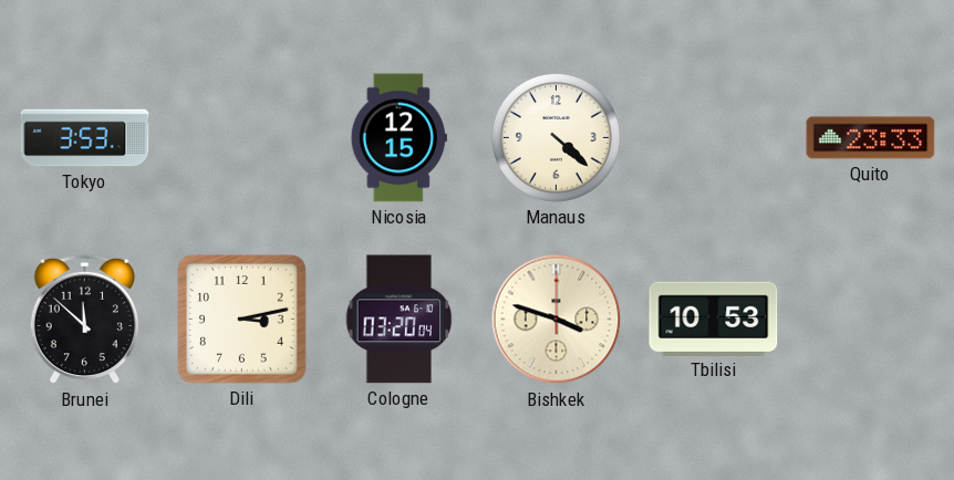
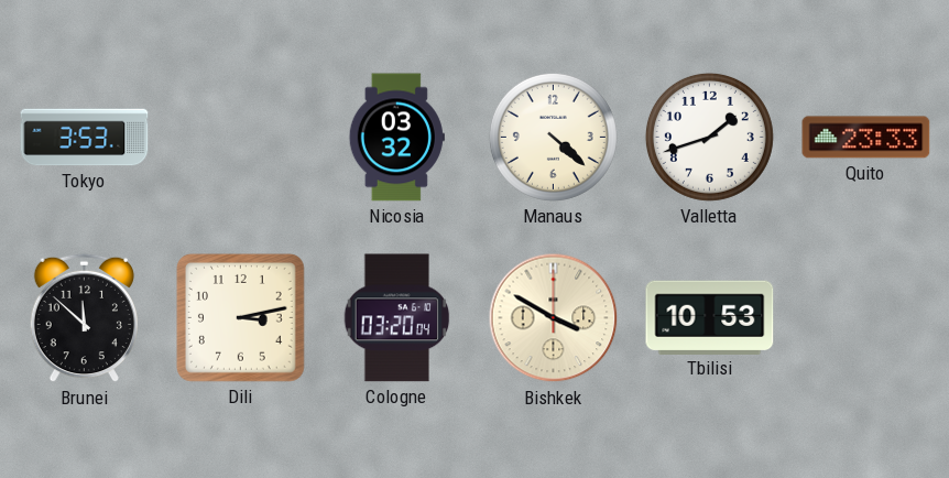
Nicosia: 12:15 -> 03:32
Valletta: none -> 1:42
Bishkek: 3:48 -> 3:50
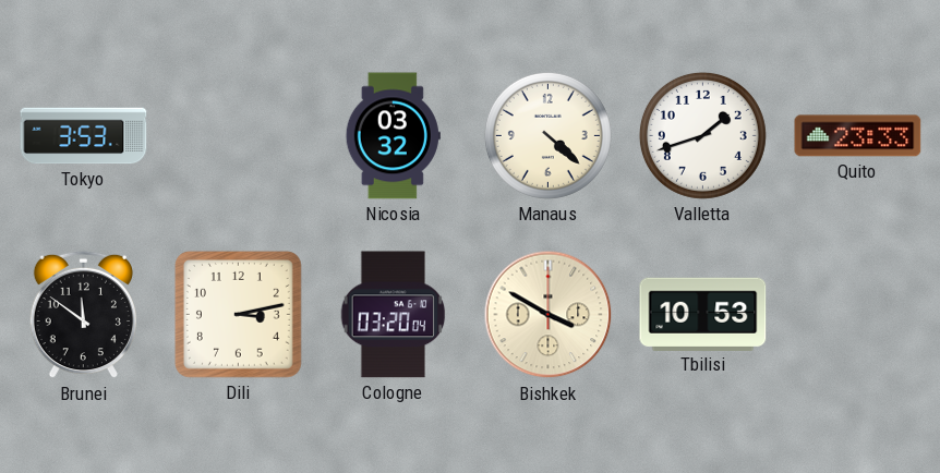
Brunei: 11:52 -> 11:51
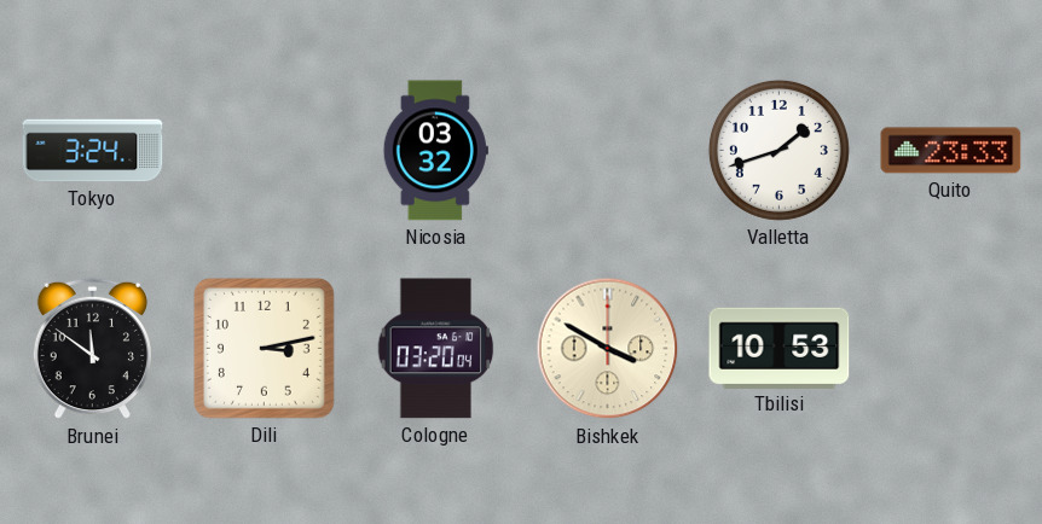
Tokyo: 3:53 -> 3:24
Manaus: 4:22 -> none
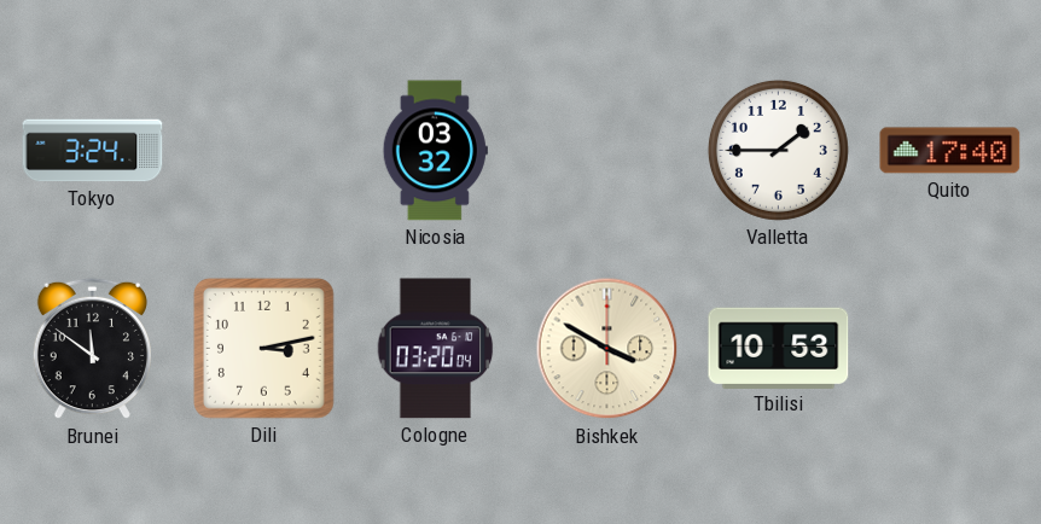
Valletta: 1:42 -> 1:45
Quito: 23:33 -> 17:40
